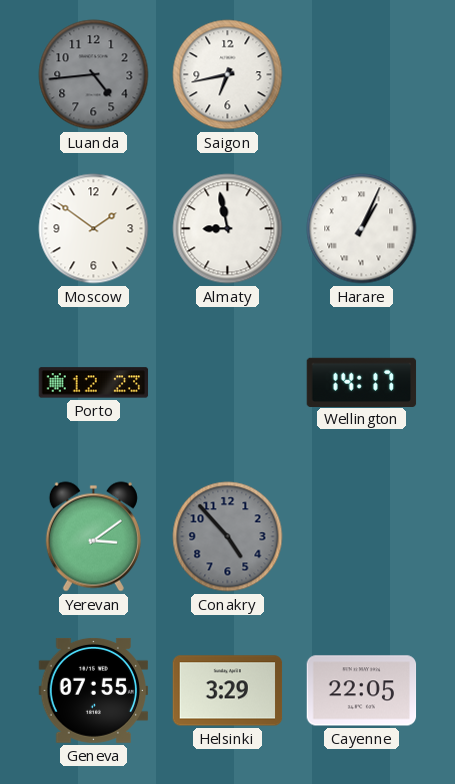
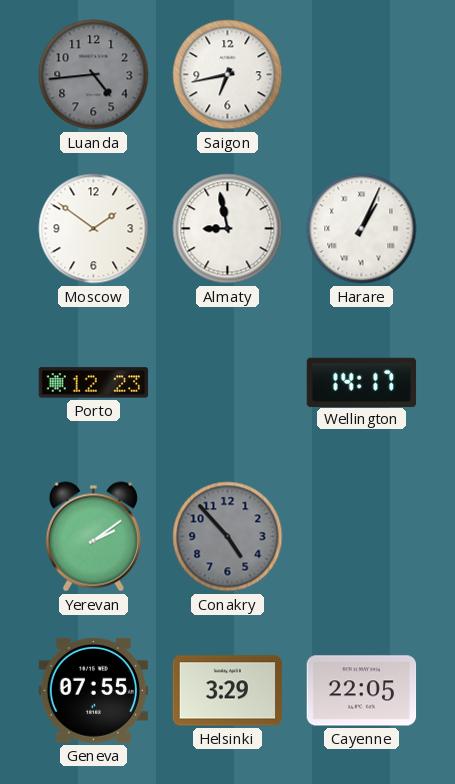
Yerevan: 3:09 -> 2:09
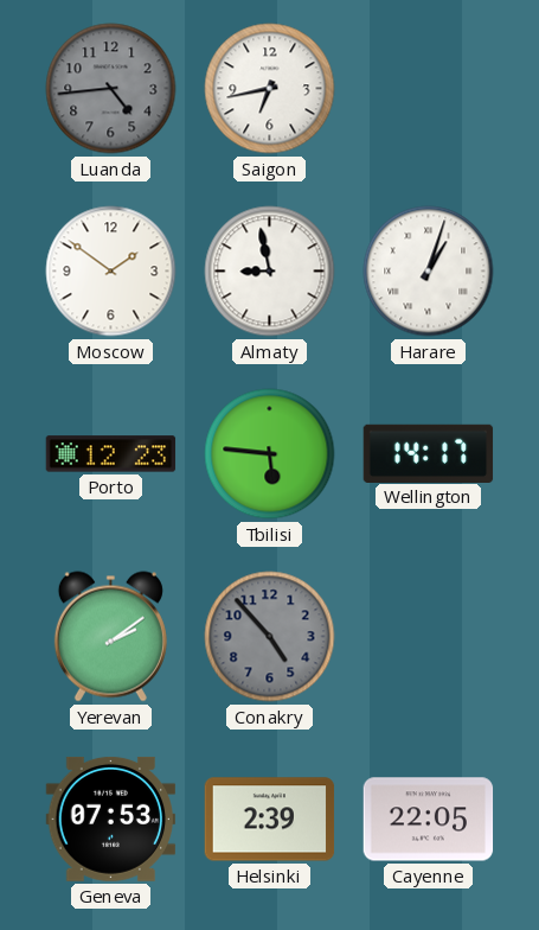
Harare: 1:04 -> 1:03
Tbilisi: none -> 5:46
Geneva: 07:55 -> 07:53
Helsinki: 3:29 -> 2:39
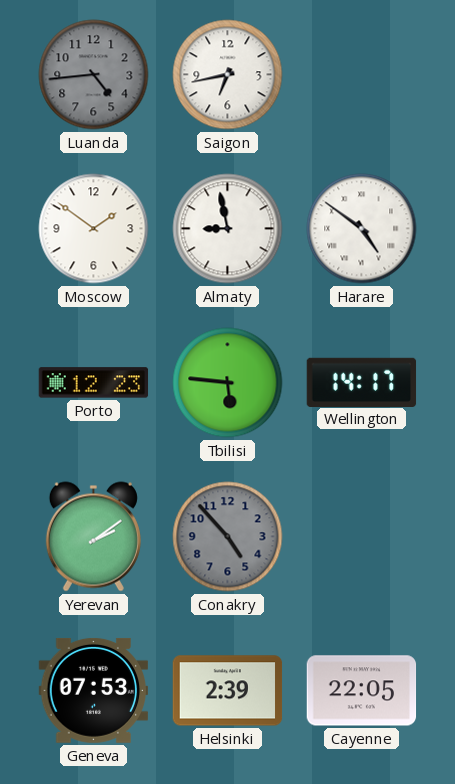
Harare: 1:03 -> 4:51
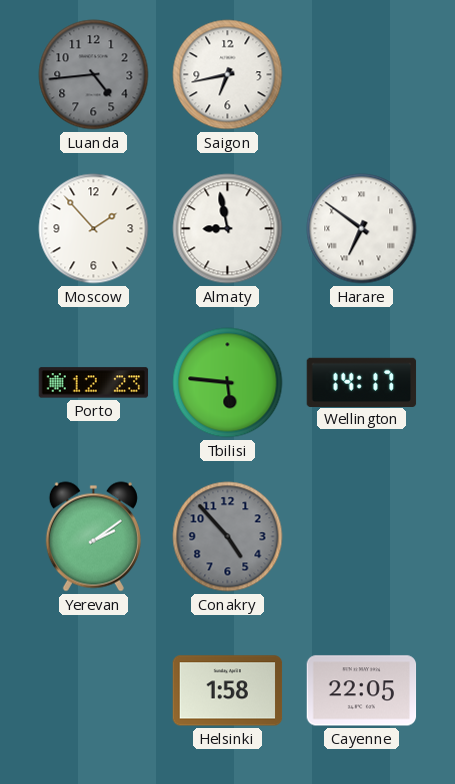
Moscow: 1:51 -> 1:53
Harare: 4:51 -> 6:51
Geneva: 07:53 -> none
Helsinki: 2:39 -> 1:58
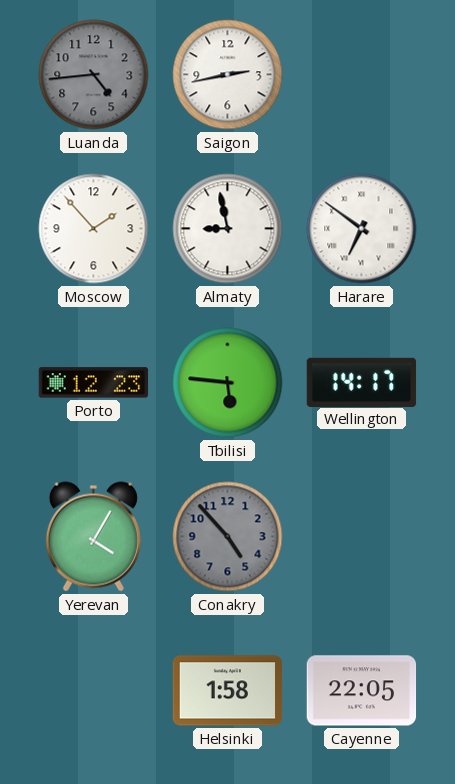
Saigon: 6:43 -> 2:43
Yerevan: 2:09 -> 4:05
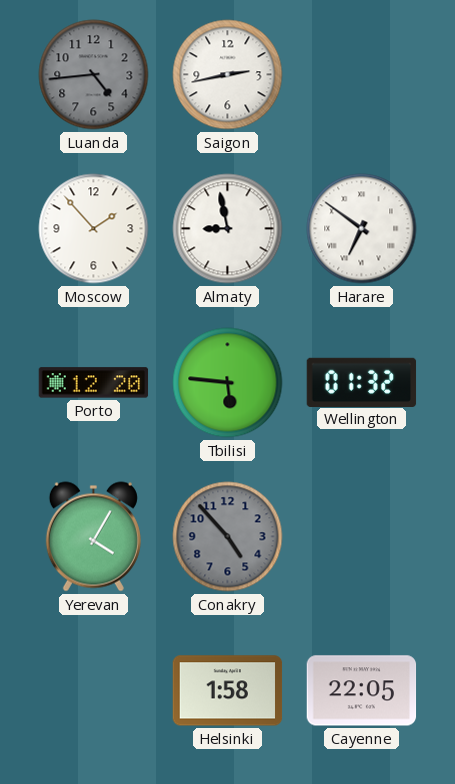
Porto: 12:23 -> 12:20
Wellington: 14:17 -> 01:32
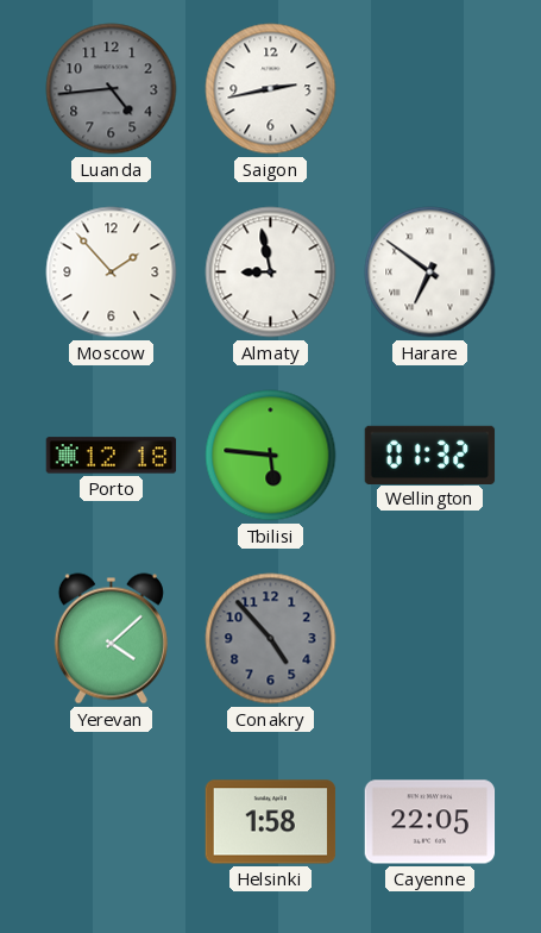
Porto: 12:20 -> 12:18
Yerevan: 4:05 -> 4:08
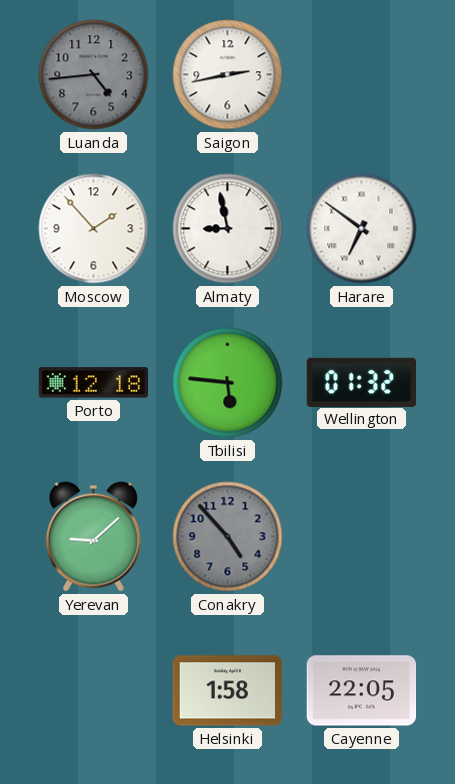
Yerevan: 4:08 -> 9:08
